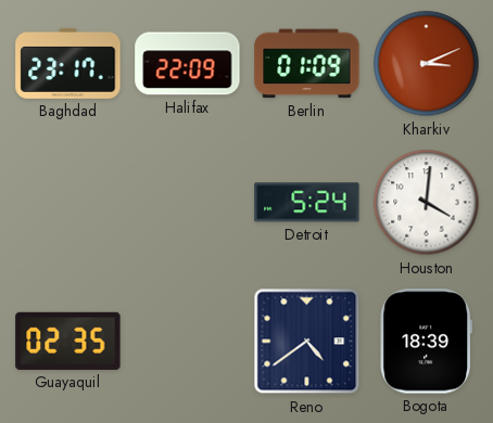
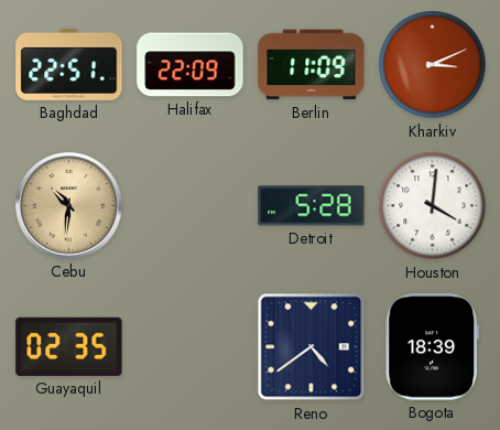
Baghdad: 23:17 -> 22:51
Berlin: 01:09 -> 11:09
Cebu: none -> 10:31
Detroit: 5:24 -> 5:28
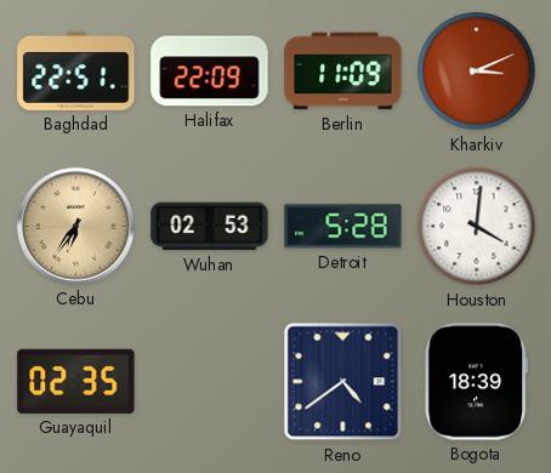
Cebu: 10:31 -> 6:36
Wuhan: none -> 02:53
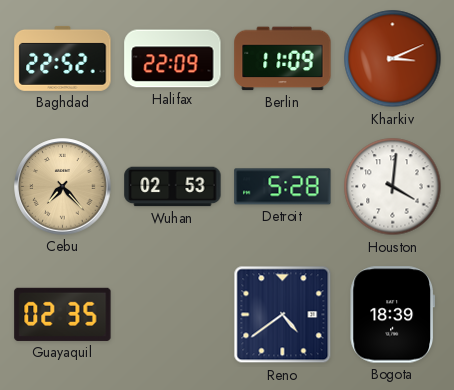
Baghdad: 22:51 -> 22:52
Cebu: 6:36 -> 7:23
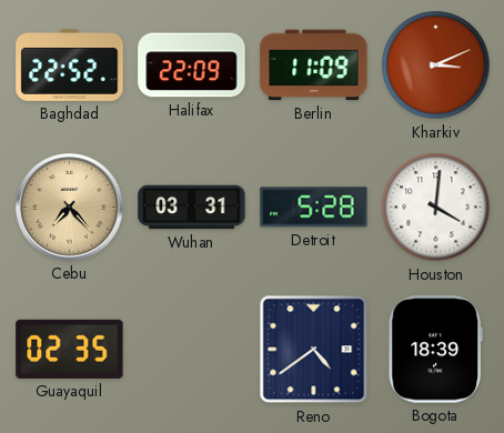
Wuhan: 02:53 -> 03:31
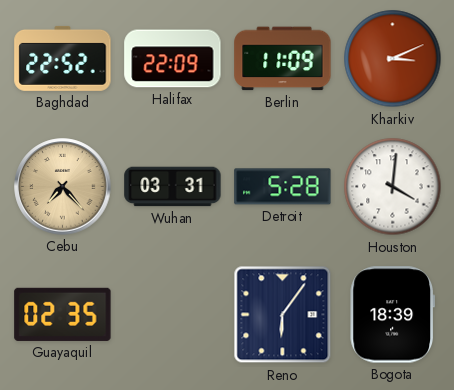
Reno: 4:39 -> 6:06
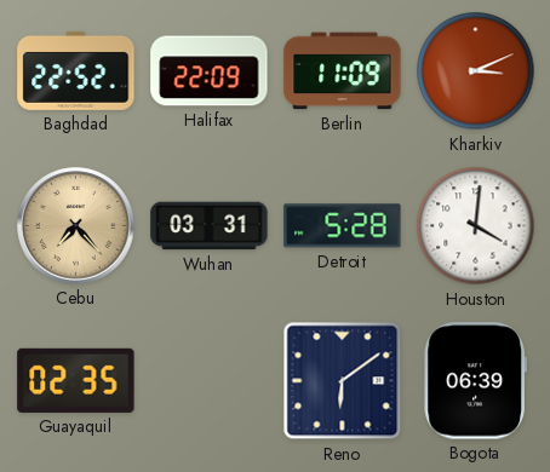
Reno: 6:06 -> 6:09
Bogota: 18:39 -> 06:39
